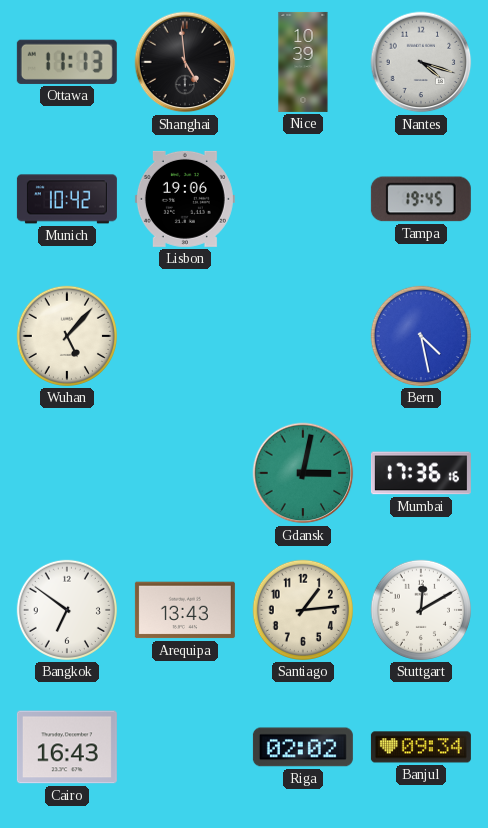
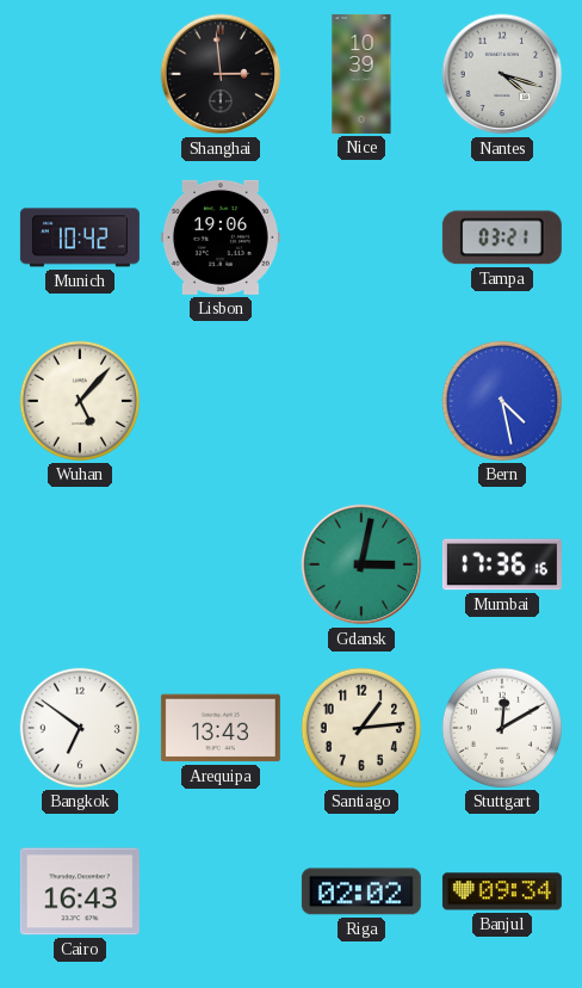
Ottawa: 11:13 -> none
Shanghai: 4:59 -> 2:59
Tampa: 19:45 -> 03:21
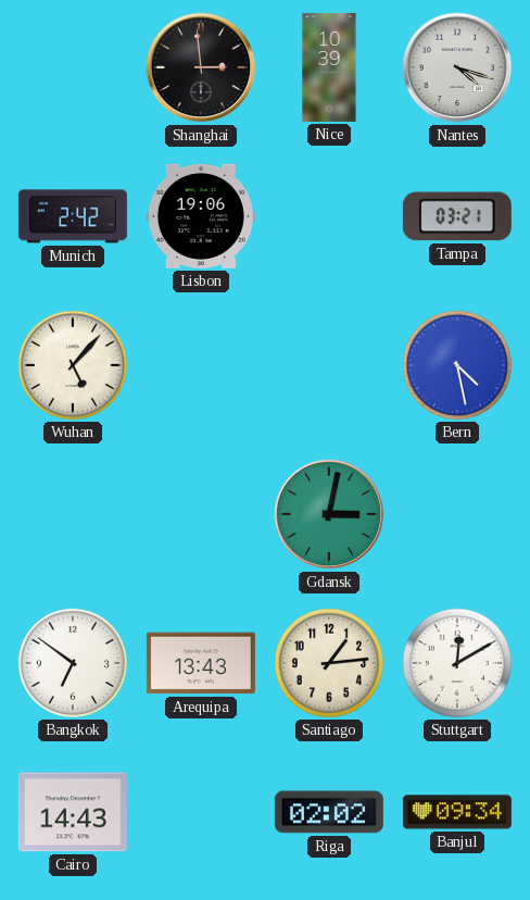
Munich: 10:42 -> 2:42
Mumbai: 17:36 -> none
Cairo: 16:43 -> 14:43
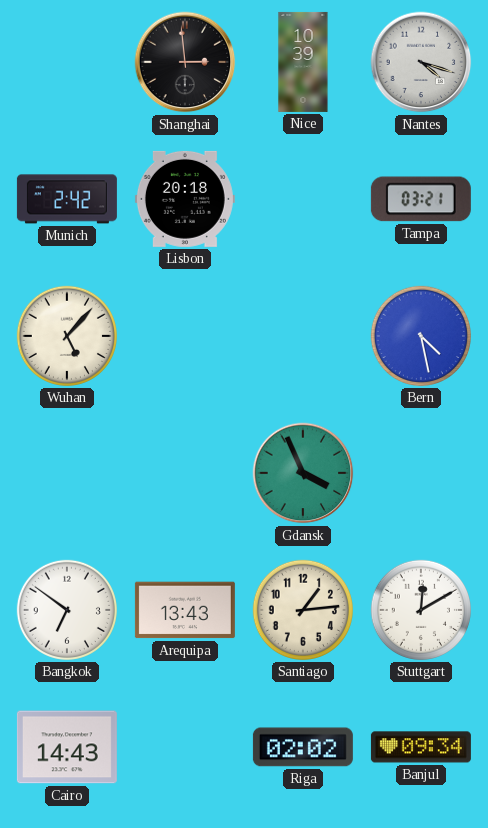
Lisbon: 19:06 -> 20:18
Gdansk: 3:02 -> 3:56
